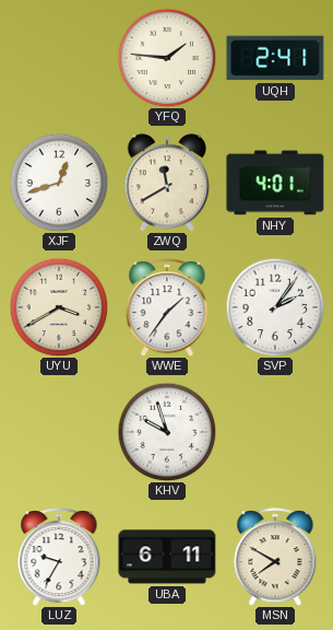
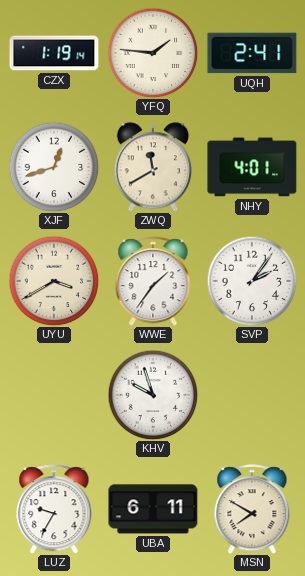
CZX: none -> 1:19
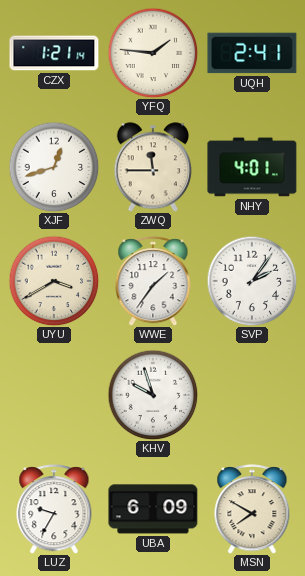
CZX: 1:19 -> 1:21
ZWQ: 11:40 -> 11:45
UBA: 6:11 -> 6:09
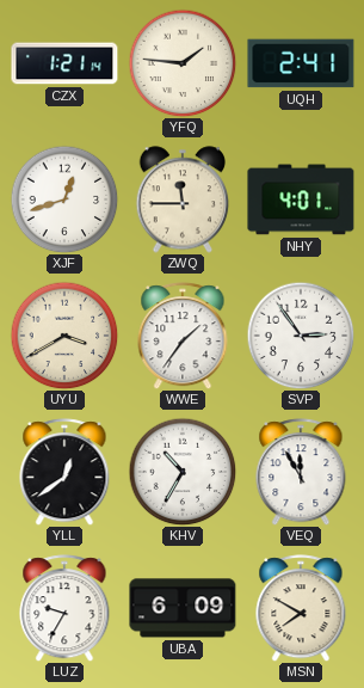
SVP: 2:06 -> 2:54
YLL: none -> 12:39
KHV: 9:57 -> 10:35
VEQ: none -> 11:55
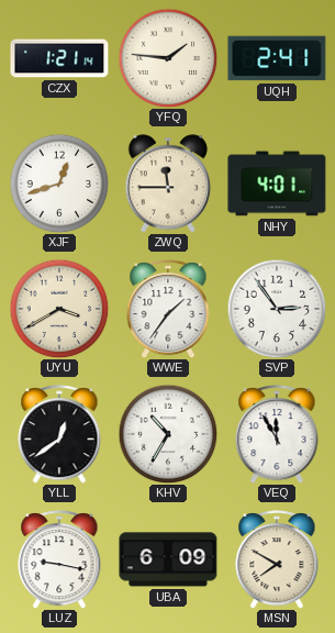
LUZ: 9:35 -> 9:17
